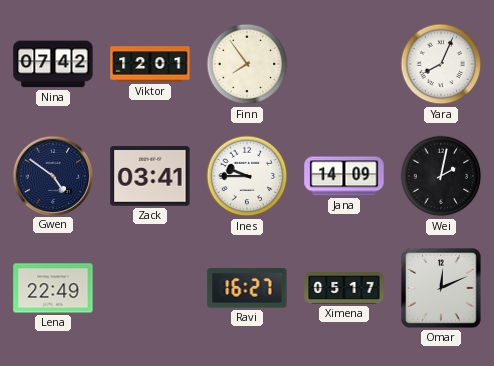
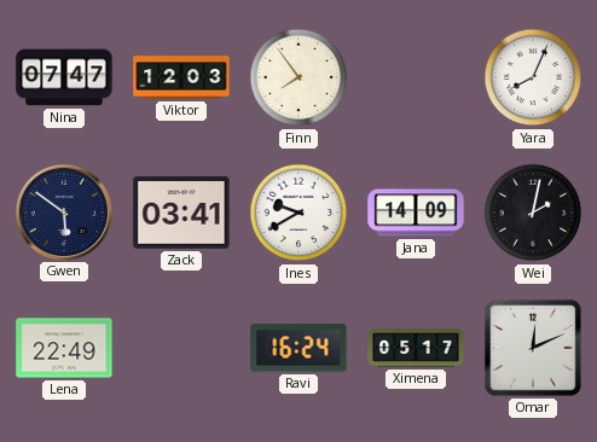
Nina: 07:42 -> 07:47
Viktor: 12:01 -> 12:03
Gwen: 4:51 -> 5:51
Ines: 9:45 -> 9:40
Ravi: 16:27 -> 16:24
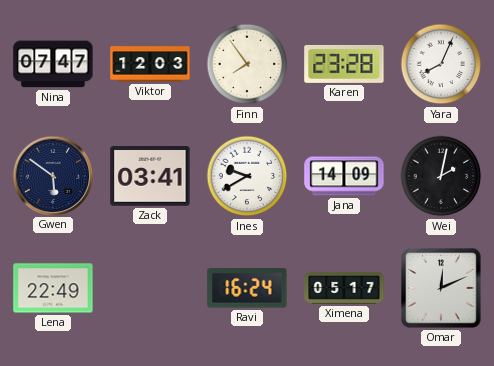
Karen: none -> 23:28
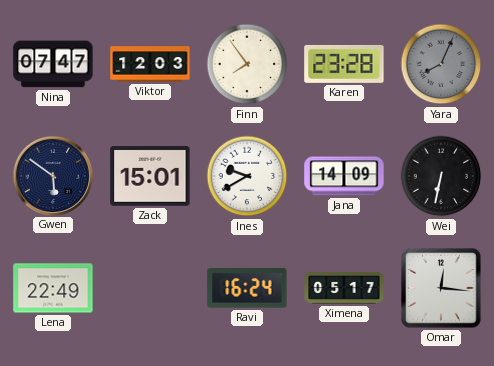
Yara dial: white -> grey
Zack: 03:41 -> 15:01
Wei: 2:02 -> 6:32
Omar: 12:11 -> 12:16
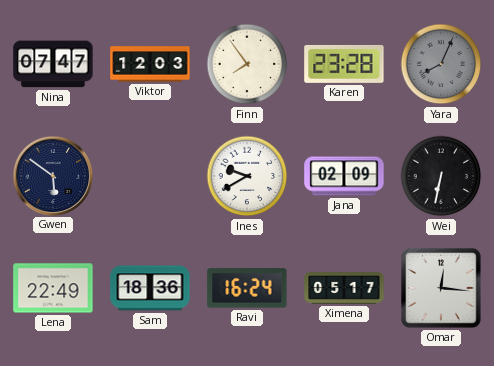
Zack: 15:01 -> none
Jana: 14:09 -> 02:09
Sam: none -> 18:36
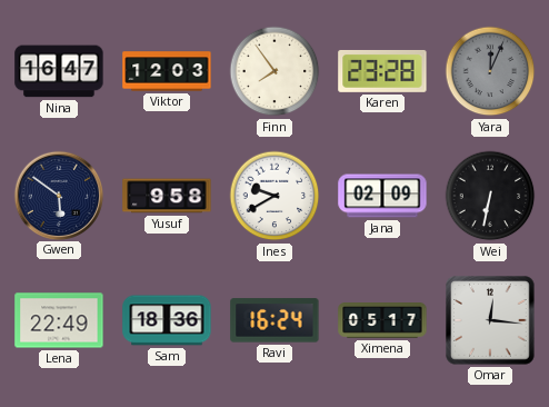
Nina: 07:47 -> 16:47
Yara: 8:04 -> 12:04
Yusuf: none -> 9:58
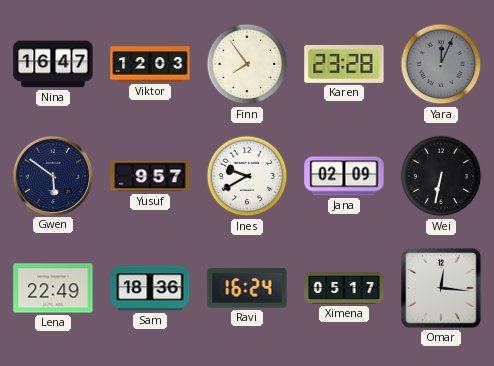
Yusuf: 9:58 -> 9:57
